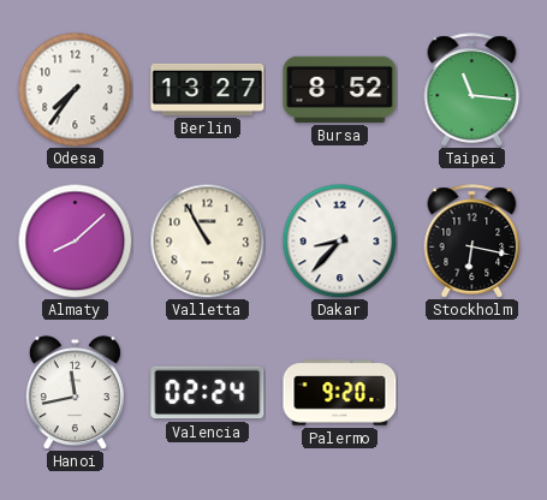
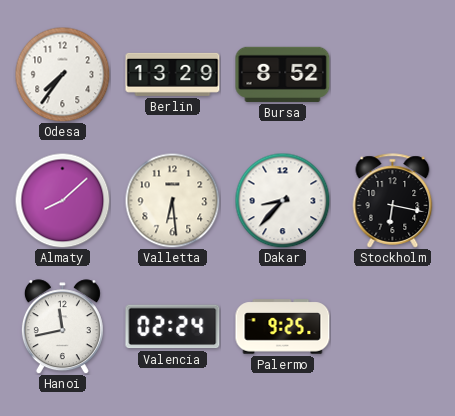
Berlin: 13:27 -> 13:29
Taipei: 11:16 -> none
Valletta: 10:55 -> 6:29
Palermo: 9:20 -> 9:25
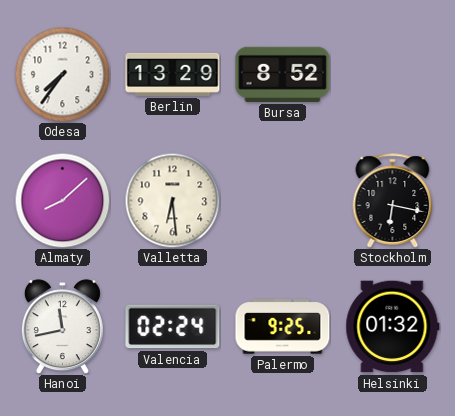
Dakar: 8:37 -> none
Helsinki: none -> 01:32
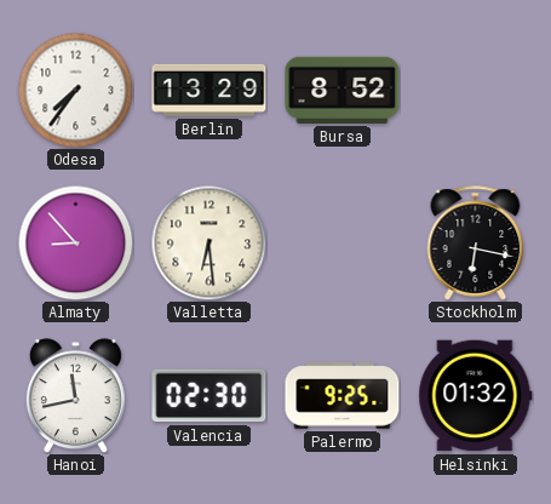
Almaty: 8:08 -> 8:53
Valencia: 02:24 -> 02:30
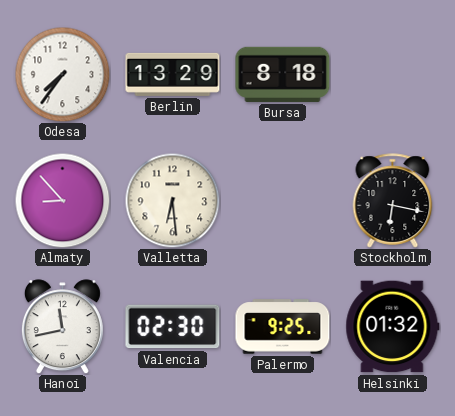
Bursa: 8:52 -> 8:18
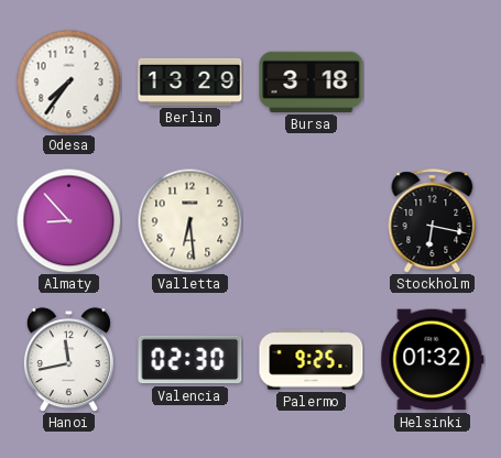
Bursa: 8:18 -> 3:18
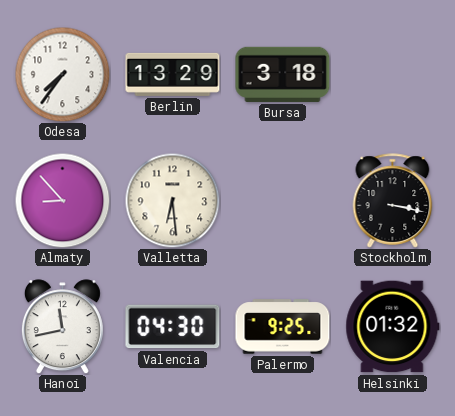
Stockholm: 6:17 -> 3:17
Valencia: 02:30 -> 04:30
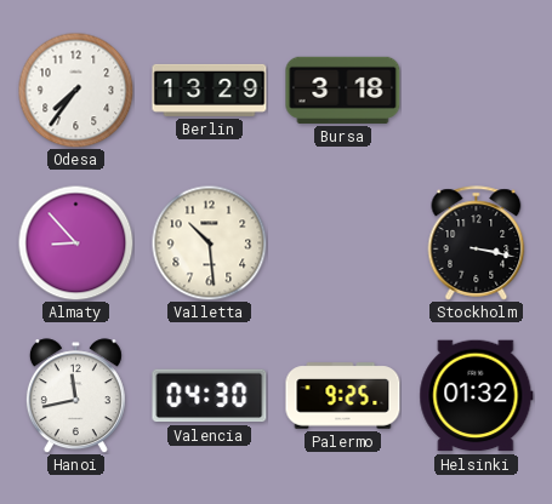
Valletta: 6:29 -> 10:29
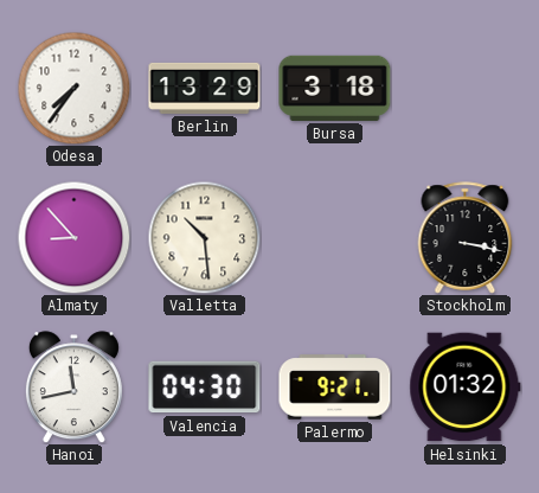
Palermo: 9:25 -> 9:21
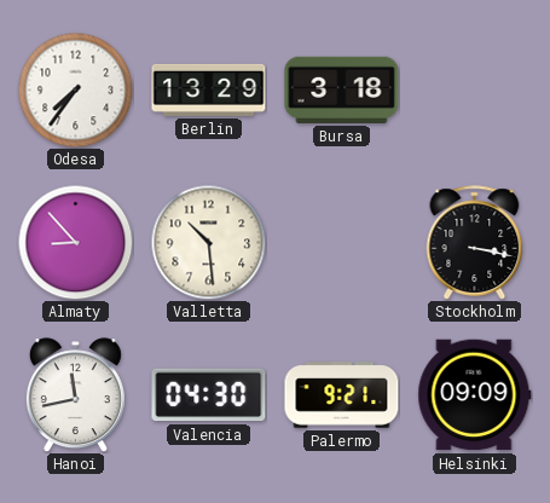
Helsinki: 01:32 -> 09:09
